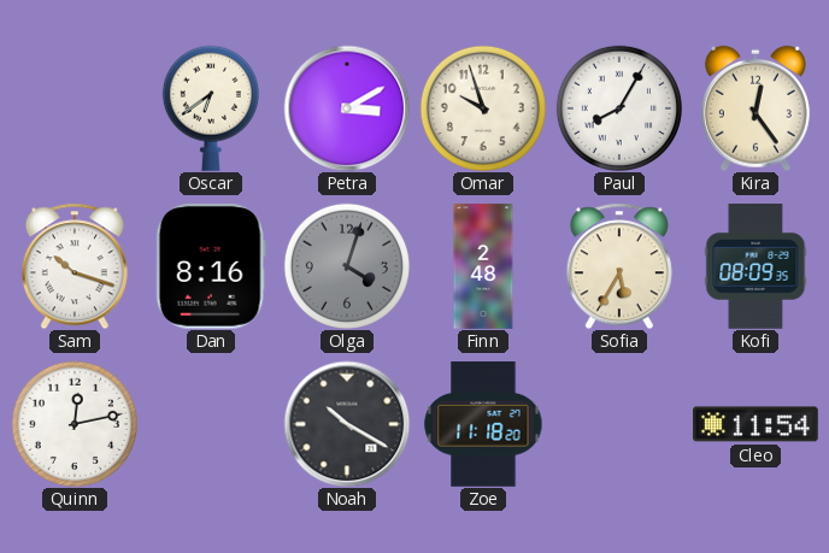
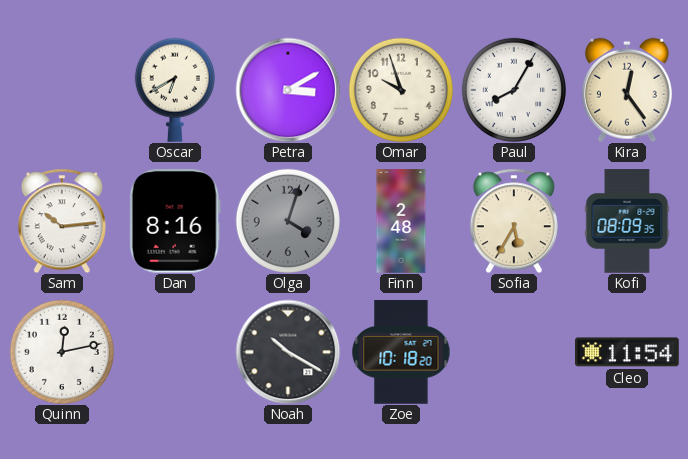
Oscar: 6:39 -> 6:40
Sam: 10:18 -> 10:14
Zoe: 11:18 -> 10:18
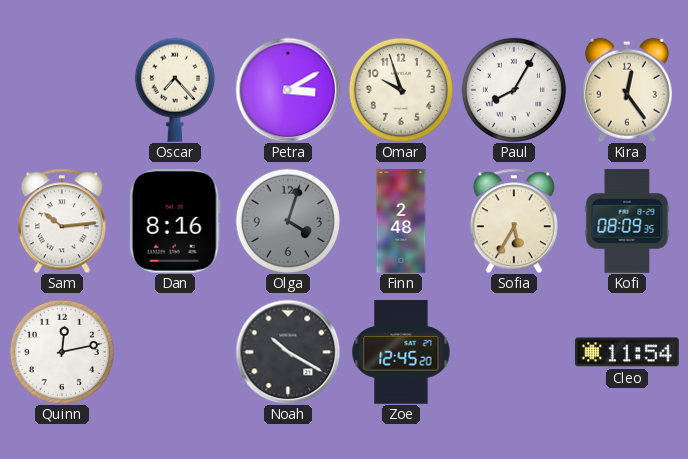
Oscar: 6:40 -> 7:23
Zoe: 10:18 -> 12:45
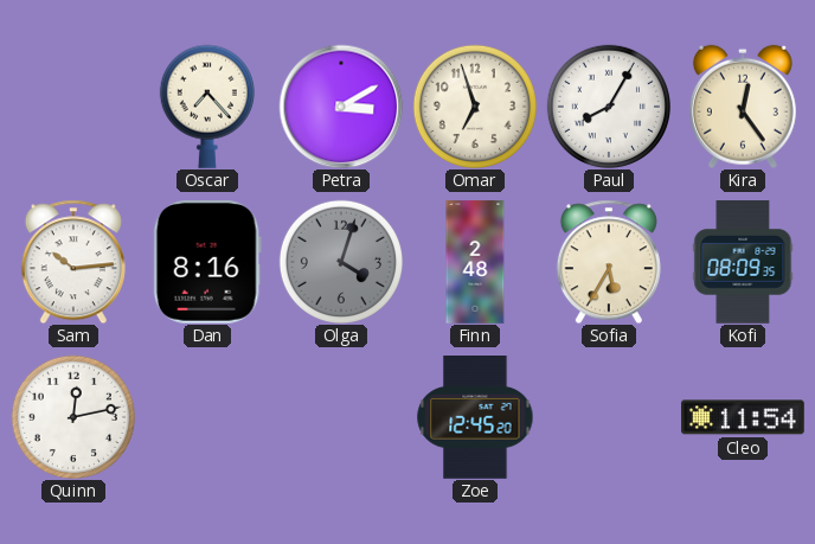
Omar: 9:57 -> 6:57
Noah: 10:20 -> none
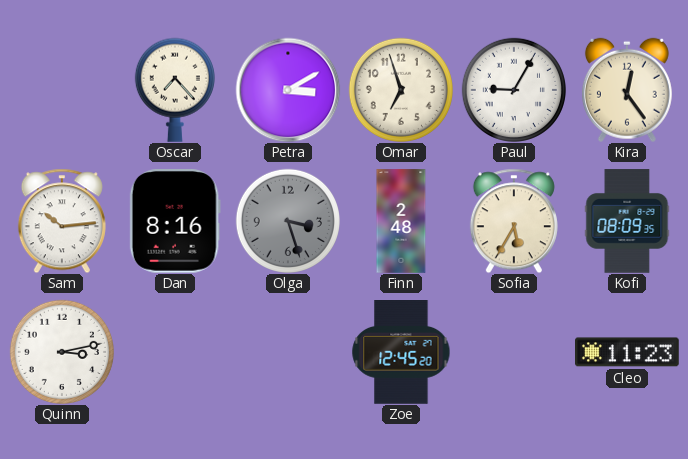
Paul: 8:05 -> 9:05
Olga: 4:03 -> 3:27
Quinn: 12:13 -> 3:13
Cleo: 11:54 -> 11:23
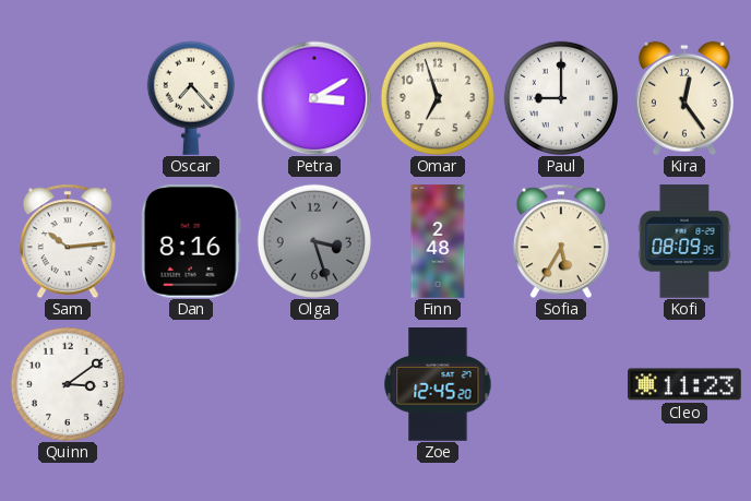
Paul: 9:05 -> 9:00
Quinn: 3:13 -> 3:09
